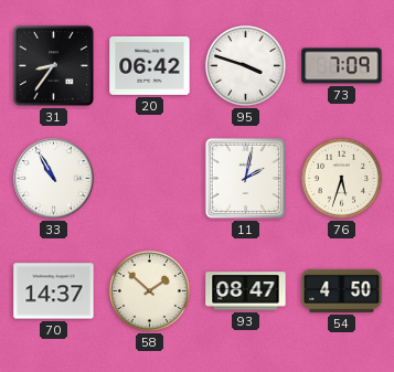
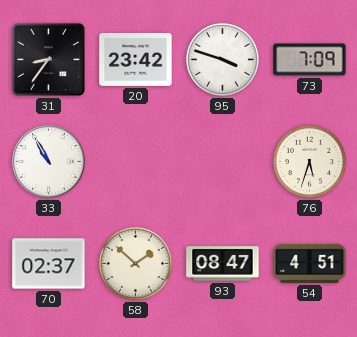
20: 06:42 -> 23:42
11: 2:02 -> none
70: 14:37 -> 02:37
54: 4:50 -> 4:51
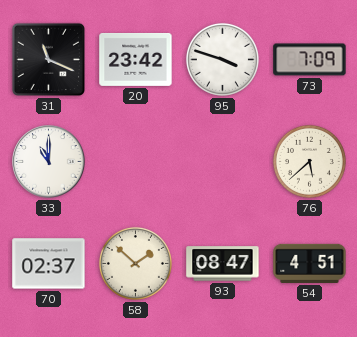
31: 8:36 -> 11:19
33: 10:55 -> 11:00
76: 5:33 -> 5:38
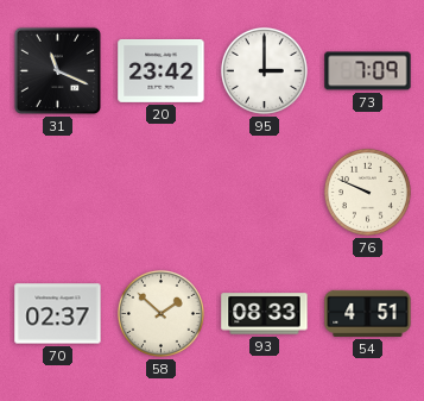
95: 3:48 -> 3:00
33: 11:00 -> none
76: 5:38 -> 9:49
93: 08:47 -> 08:33
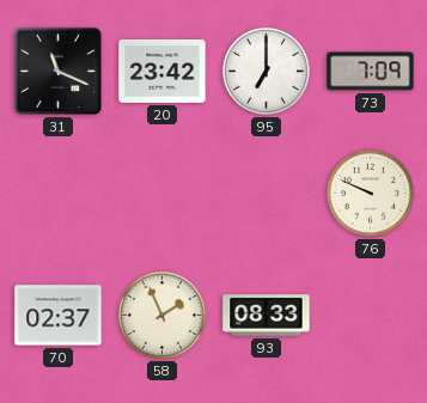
95: 3:00 -> 7:00
58: 1:52 -> 1:56
54: 4:51 -> none
